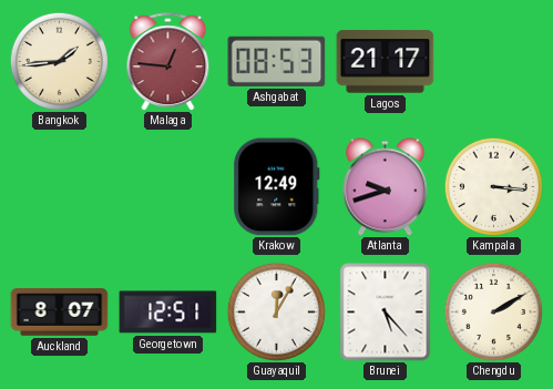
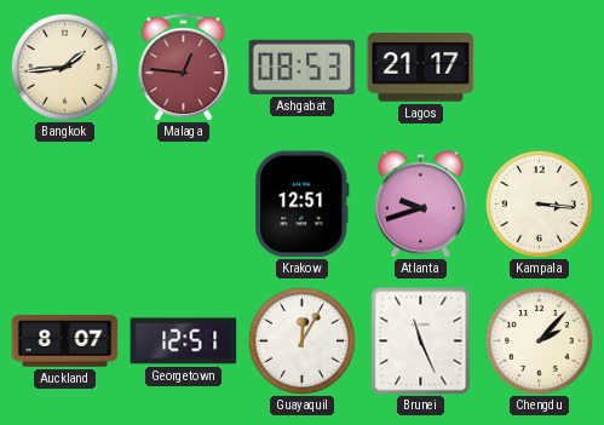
Krakow: 12:49 -> 12:51
Brunei: 5:23 -> 11:26
Chengdu: 2:10 -> 2:07
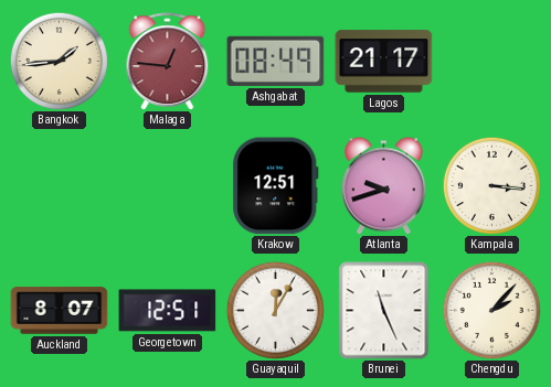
Ashgabat: 08:53 -> 08:49
